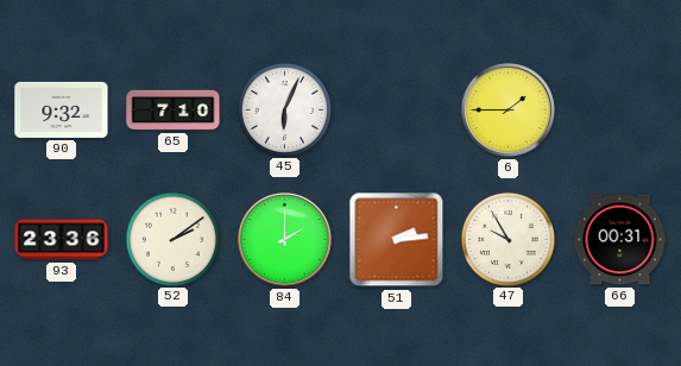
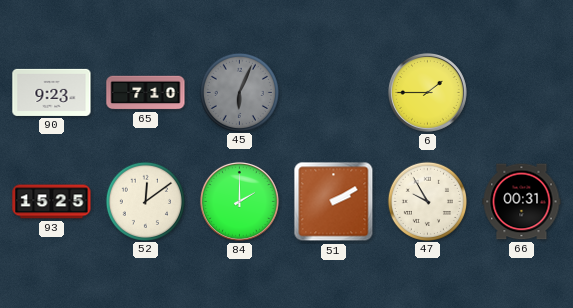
90: 9:32 -> 9:23
45 dial: white -> grey
93: 23:36 -> 15:25
52: 2:09 -> 12:09
51: 2:14 -> 2:10
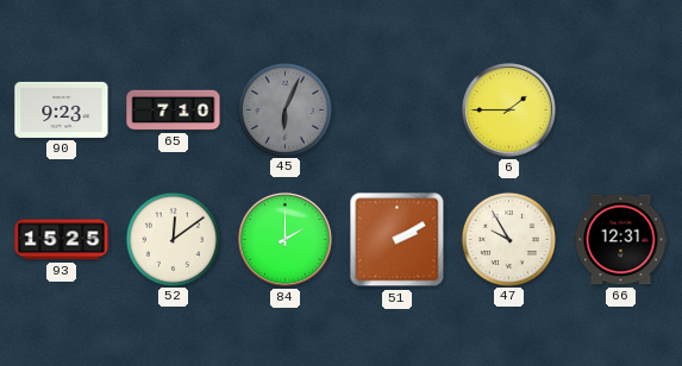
66: 00:31 -> 12:31
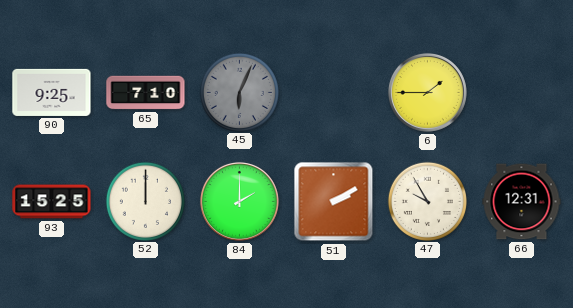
90: 9:23 -> 9:25
52: 12:09 -> 12:00
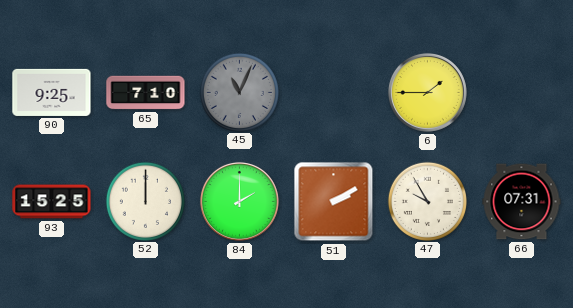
45: 6:04 -> 11:04
66: 12:31 -> 07:31
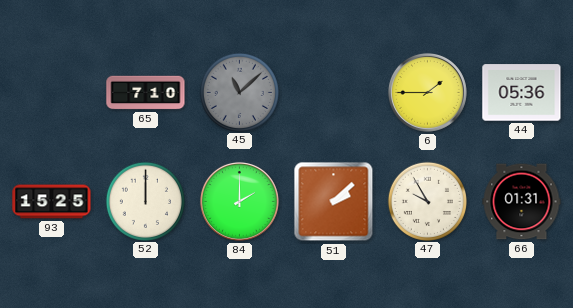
90: 9:25 -> none
45: 11:04 -> 11:08
44: none -> 05:36
51: 2:10 -> 2:08
66: 07:31 -> 01:31
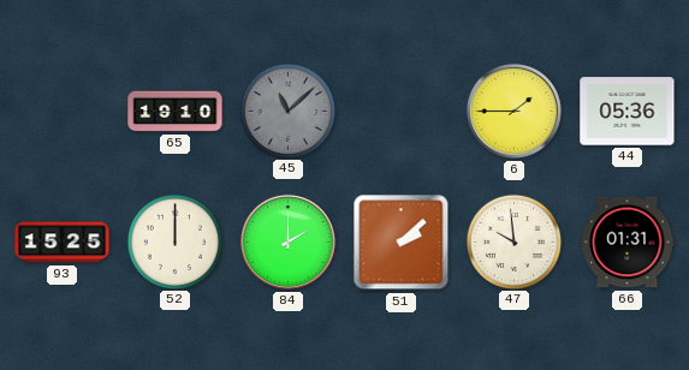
65: 7:10 -> 19:10
47: 9:55 -> 9:59
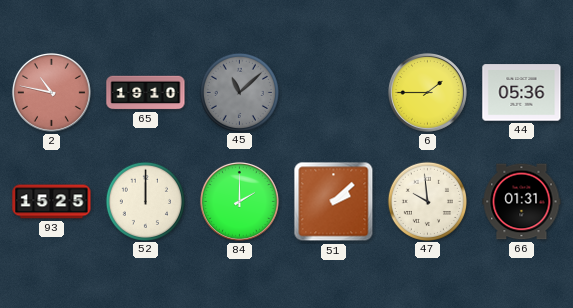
2: none -> 10:47
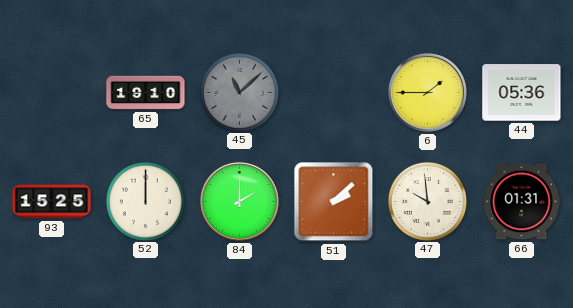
2: 10:47 -> none
